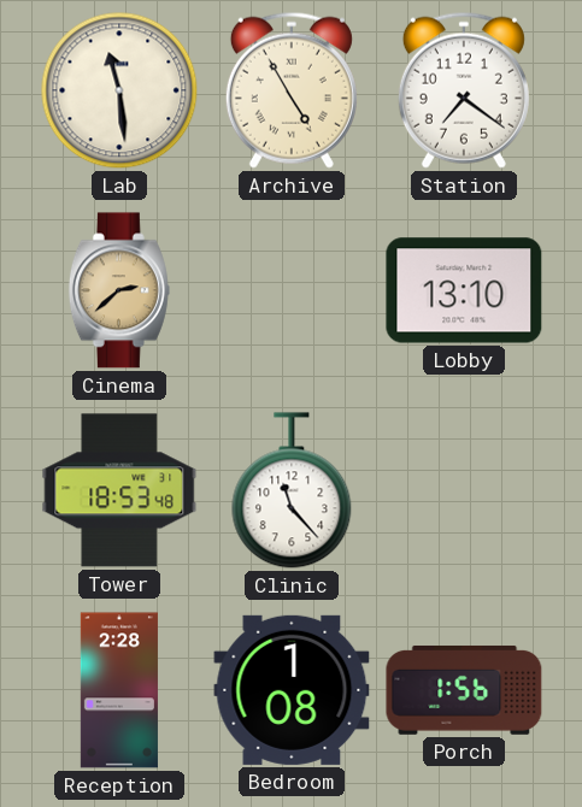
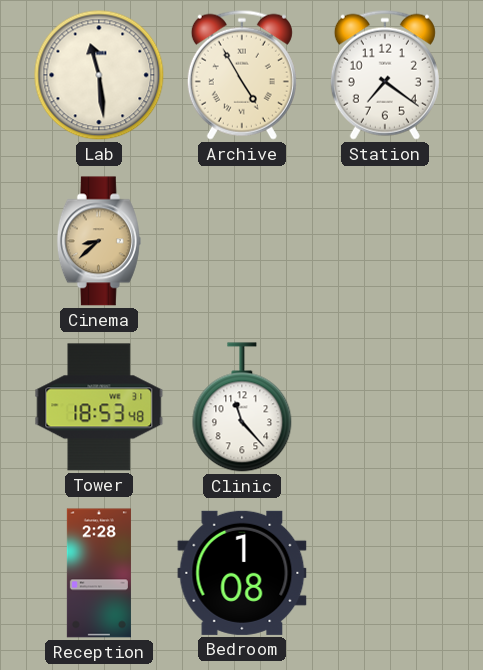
Cinema: 2:38 -> 8:38
Lobby: 13:10 -> none
Porch: 1:56 -> none
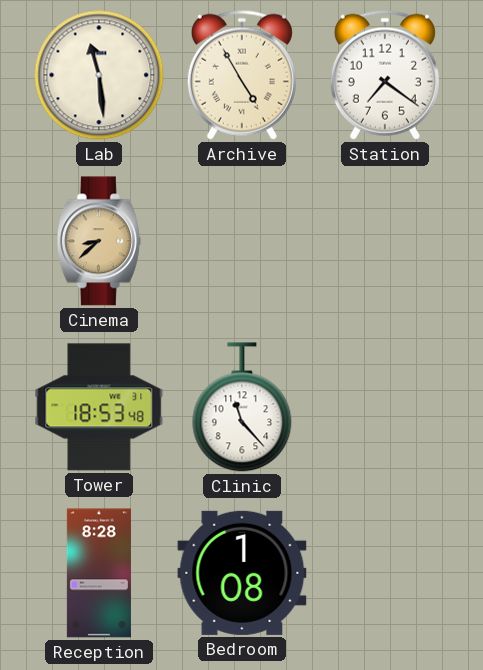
Reception: 2:28 -> 8:28
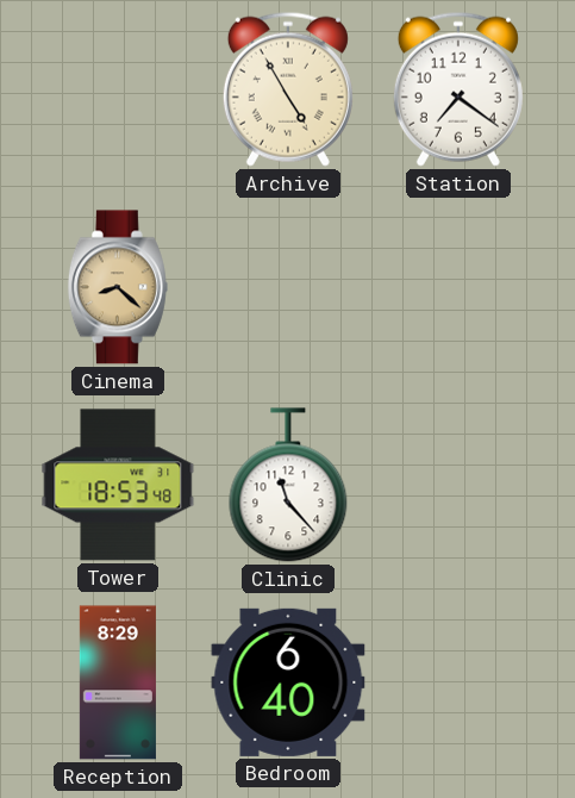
Lab: 11:29 -> none
Cinema: 8:38 -> 8:22
Reception: 8:28 -> 8:29
Bedroom: 1:08 -> 6:40
